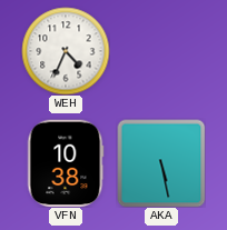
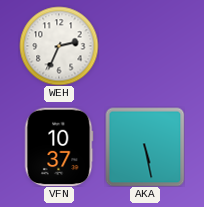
WEH: 4:34 -> 2:34
VFN: 10:38 -> 10:37
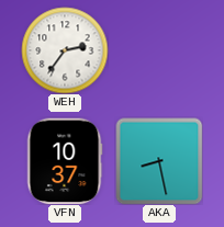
WEH: 2:34 -> 2:36
AKA: 5:28 -> 8:28
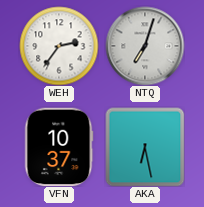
NTQ: none -> 7:03
AKA: 8:28 -> 6:28
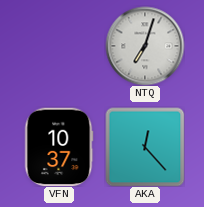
WEH: 2:36 -> none
AKA: 6:28 -> 12:23
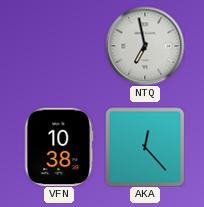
NTQ: 7:03 -> 6:58
VFN: 10:37 -> 10:38
